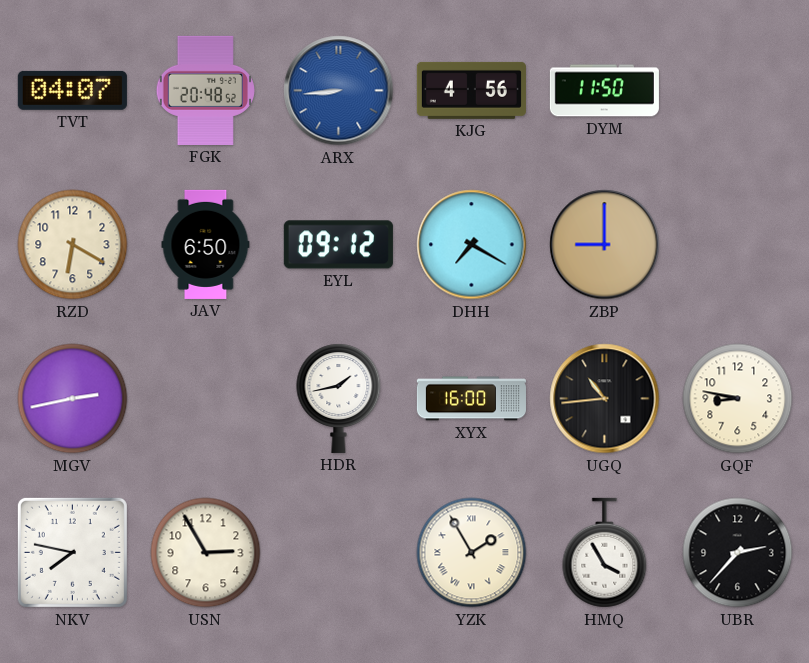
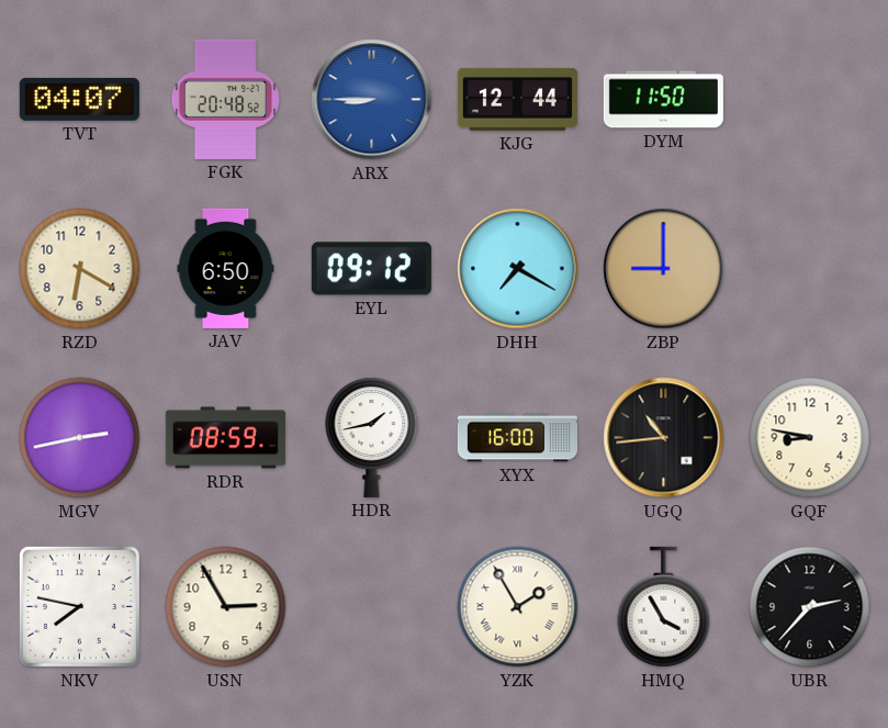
ARX: 8:44 -> 8:45
KJG: 4:56 -> 12:44
RDR: none -> 08:59
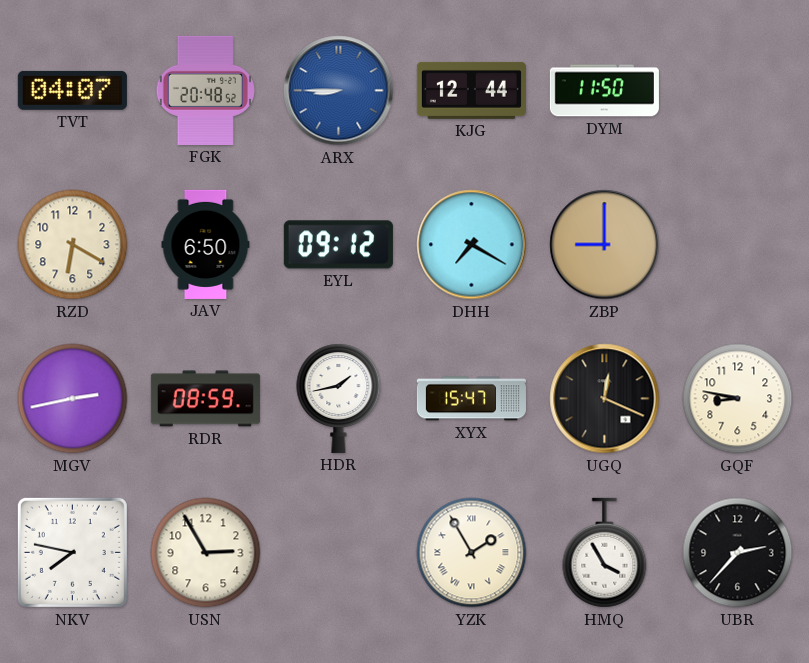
XYX: 16:00 -> 15:47
UGQ: 10:44 -> 12:19
